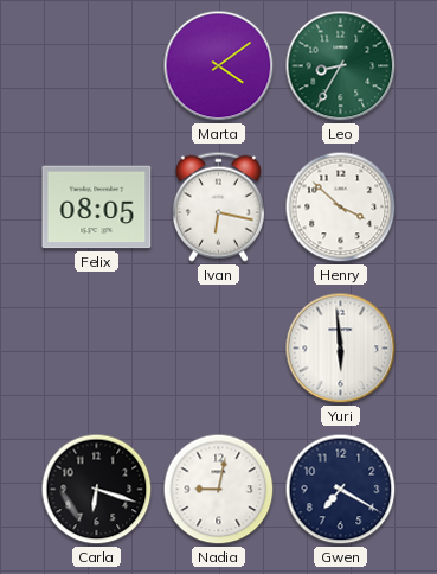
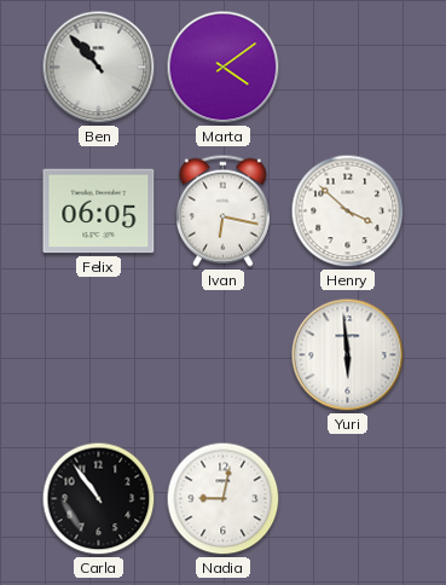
Ben: none -> 10:53
Leo: 8:35 -> none
Felix: 08:05 -> 06:05
Carla: 6:18 -> 10:54
Gwen: 7:20 -> none
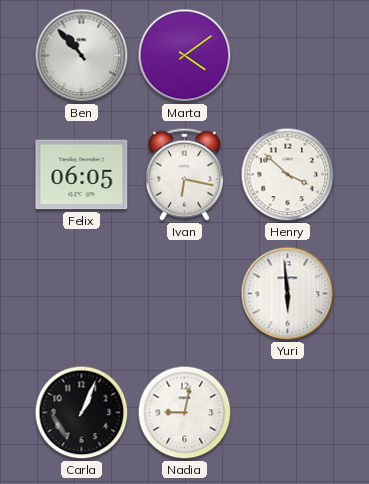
Carla: 10:54 -> 1:04
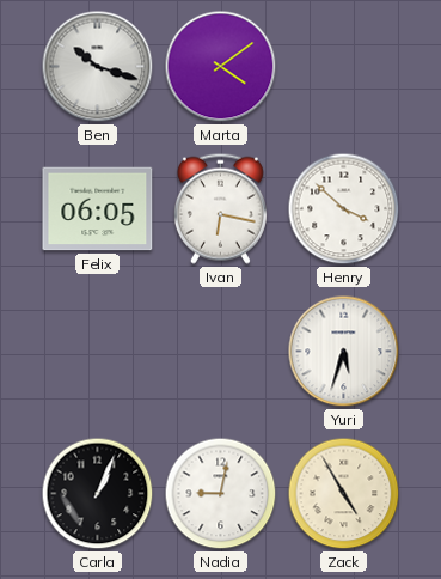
Ben: 10:53 -> 10:18
Yuri: 5:59 -> 5:33
Zack: none -> 4:55
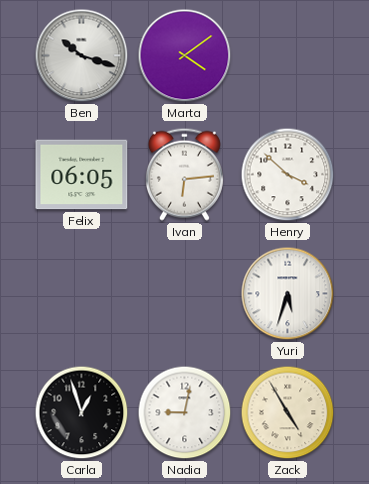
Ivan: 6:17 -> 6:14
Carla: 1:04 -> 12:57
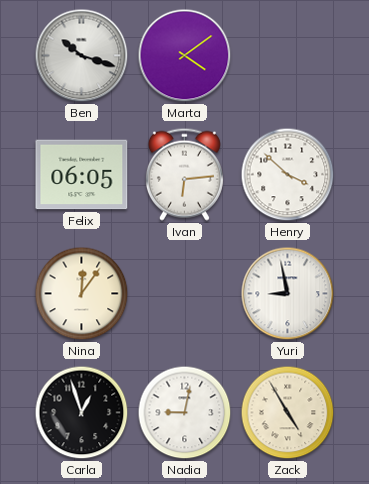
Nina: none -> 12:06
Yuri: 5:33 -> 8:58
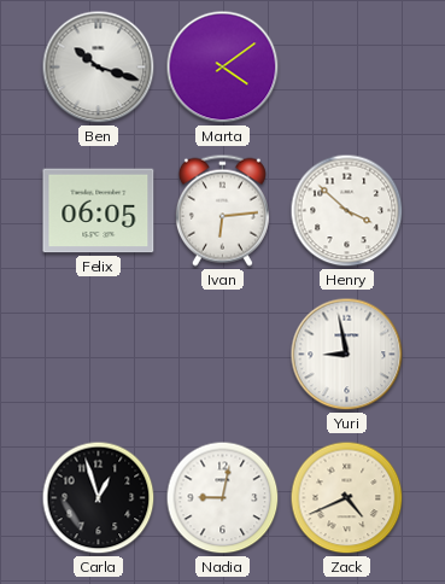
Nina: 12:06 -> none
Zack: 4:55 -> 4:41
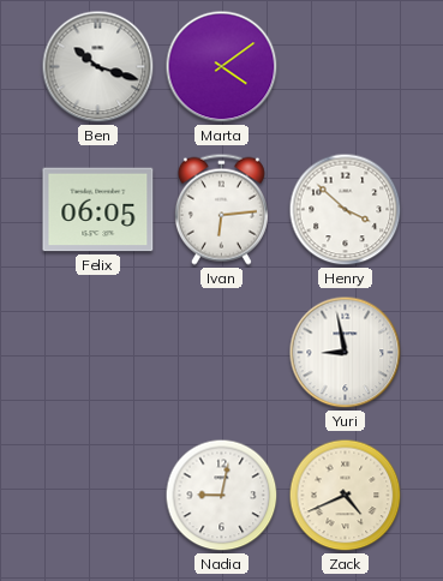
Carla: 12:57 -> none
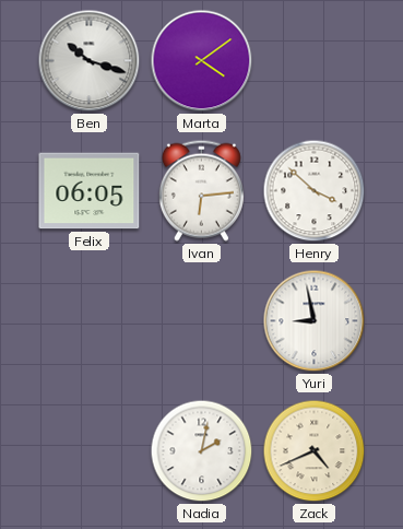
Nadia: 9:02 -> 2:02
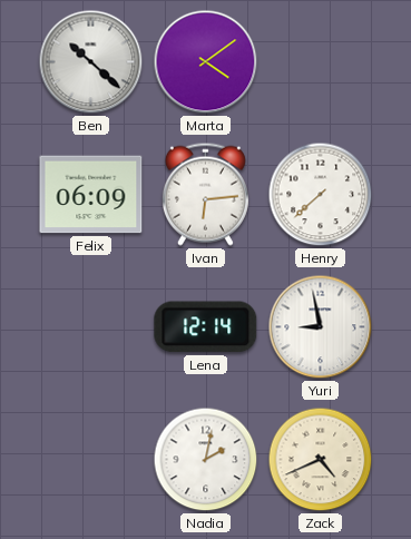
Ben: 10:18 -> 10:22
Felix: 06:05 -> 06:09
Henry: 3:52 -> 7:38
Lena: none -> 12:14
